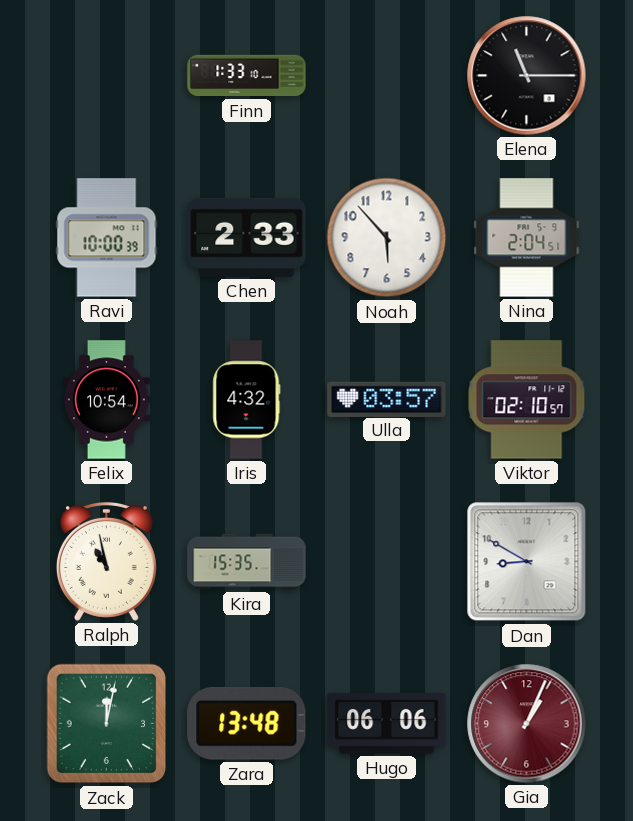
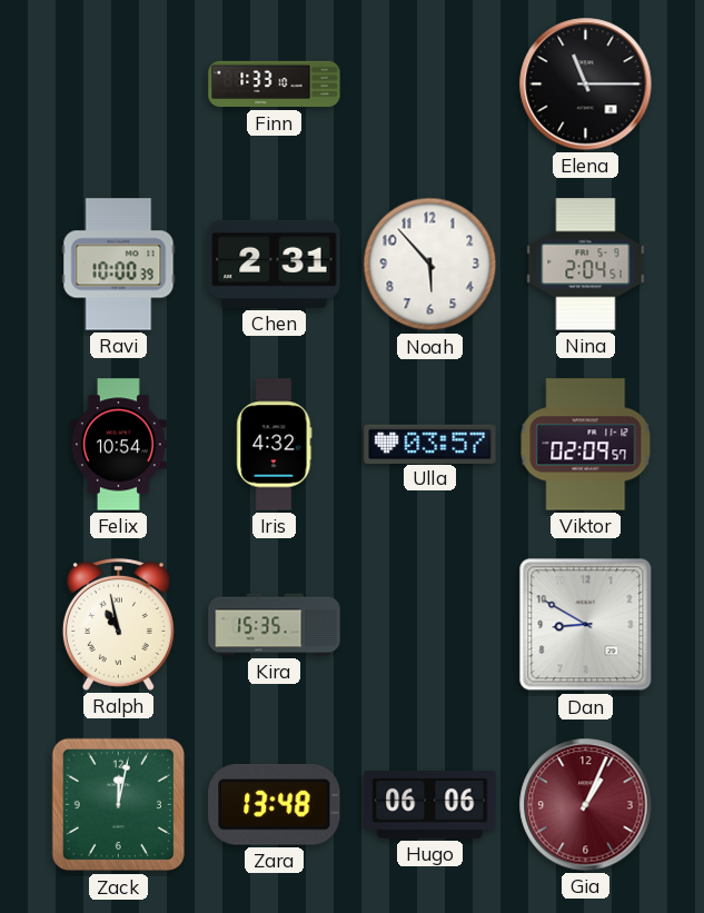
Chen: 2:33 -> 2:31
Viktor: 02:10 -> 02:09
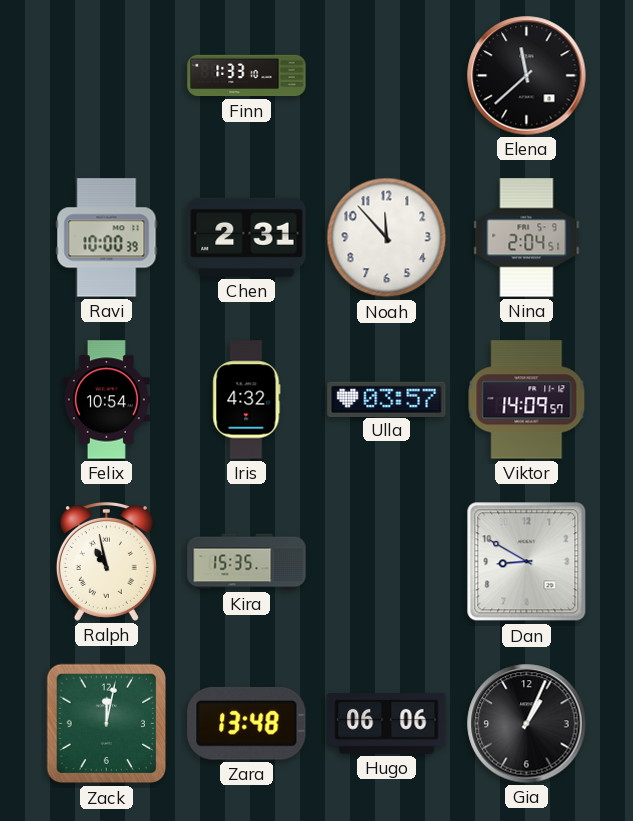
Elena: 11:15 -> 11:38
Noah: 5:53 -> 11:53
Viktor: 02:09 -> 14:09
Gia dial: burgundy -> black
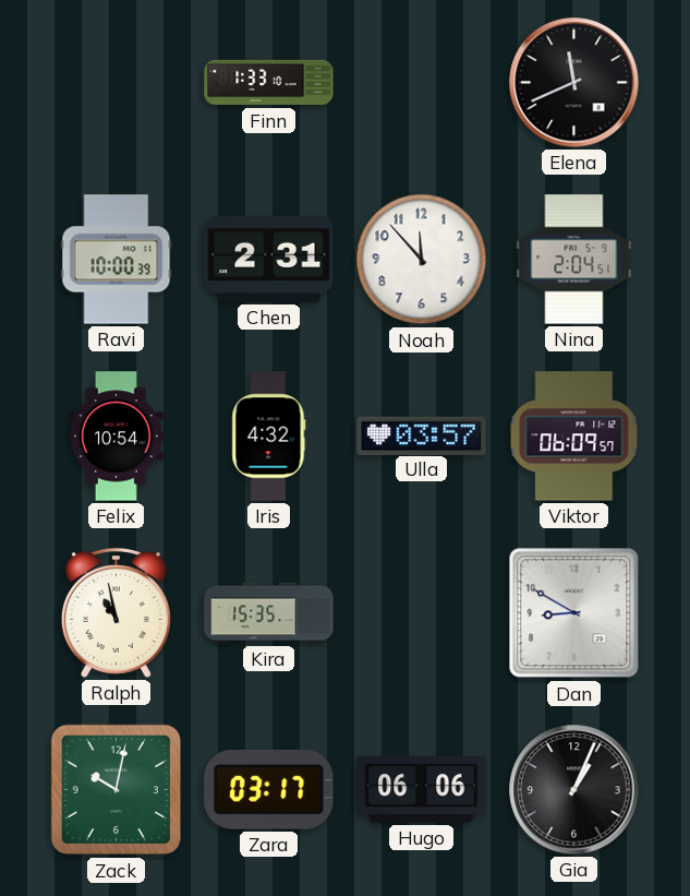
Elena: 11:38 -> 11:41
Viktor: 14:09 -> 06:09
Zack: 12:02 -> 10:02
Zara: 13:48 -> 03:17
